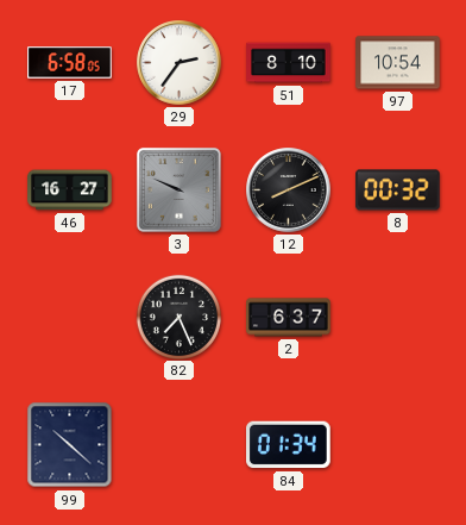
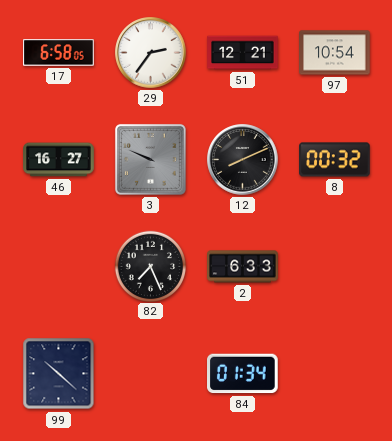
51: 8:10 -> 12:21
2: 6:37 -> 6:33
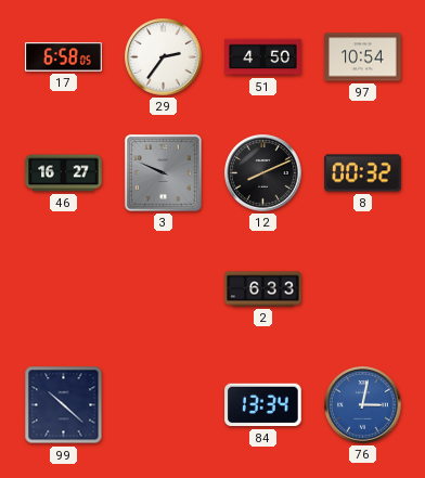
51: 12:21 -> 4:50
82: 7:26 -> none
84: 01:34 -> 13:34
76: none -> 3:02
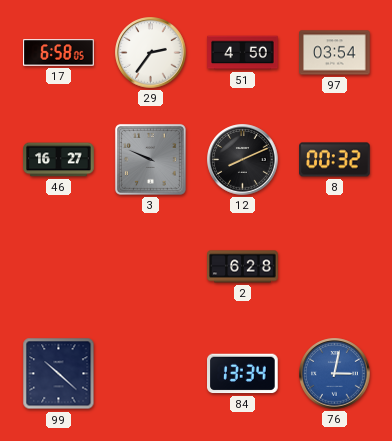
97: 10:54 -> 03:54
2: 6:33 -> 6:28
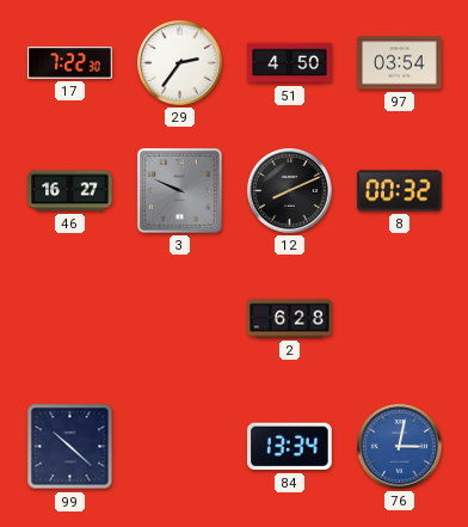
17: 6:58 -> 7:22
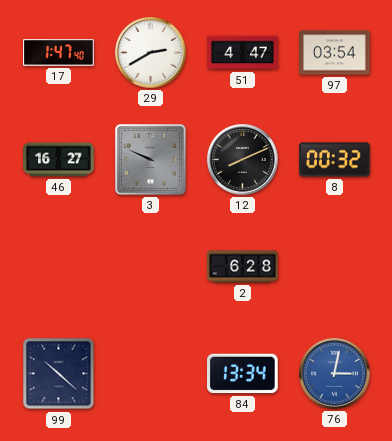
17: 7:22 -> 1:47
29: 2:36 -> 2:40
51: 4:50 -> 4:47
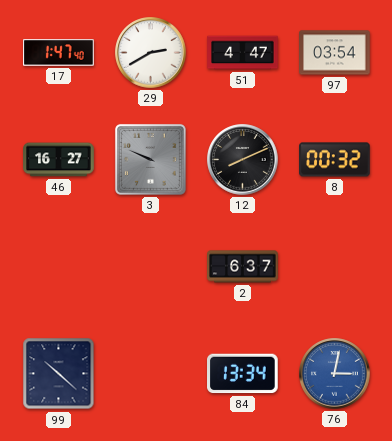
2: 6:28 -> 6:37
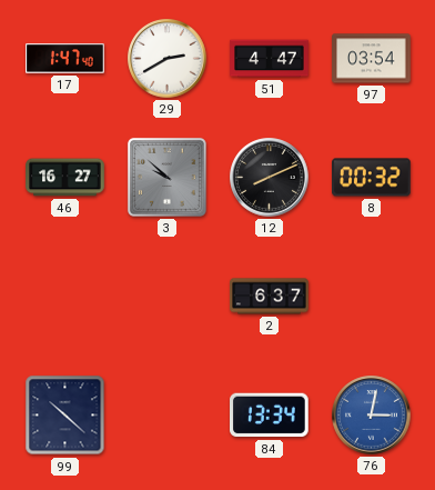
3: 9:49 -> 9:52
